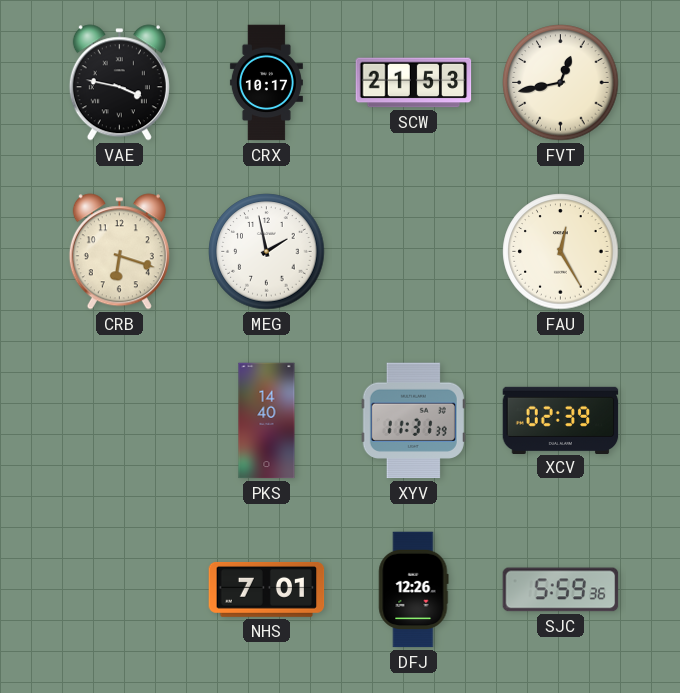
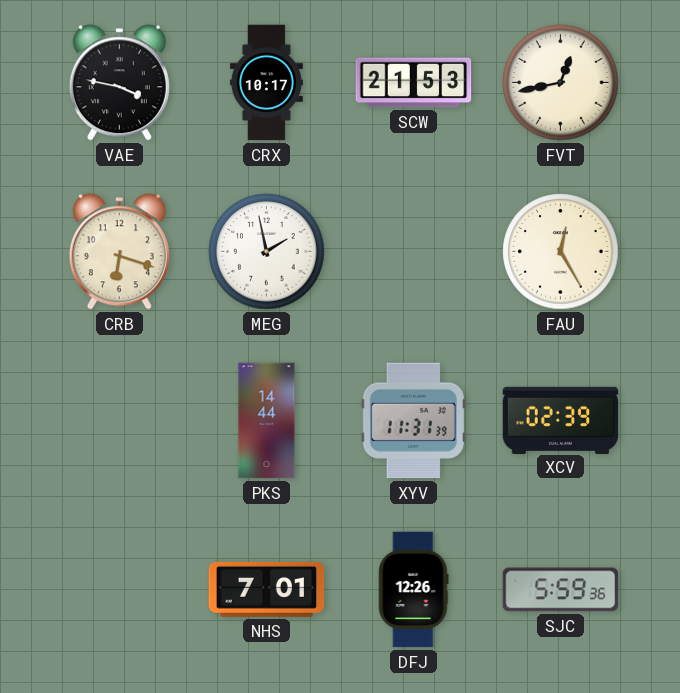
PKS: 14:40 -> 14:44
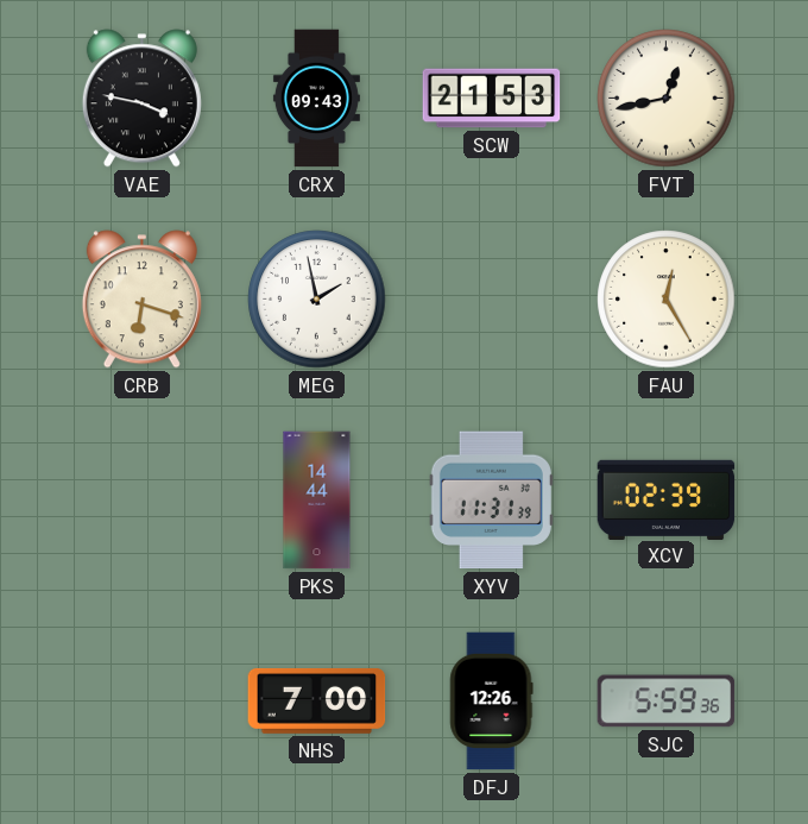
CRX: 10:17 -> 09:43
NHS: 7:01 -> 7:00
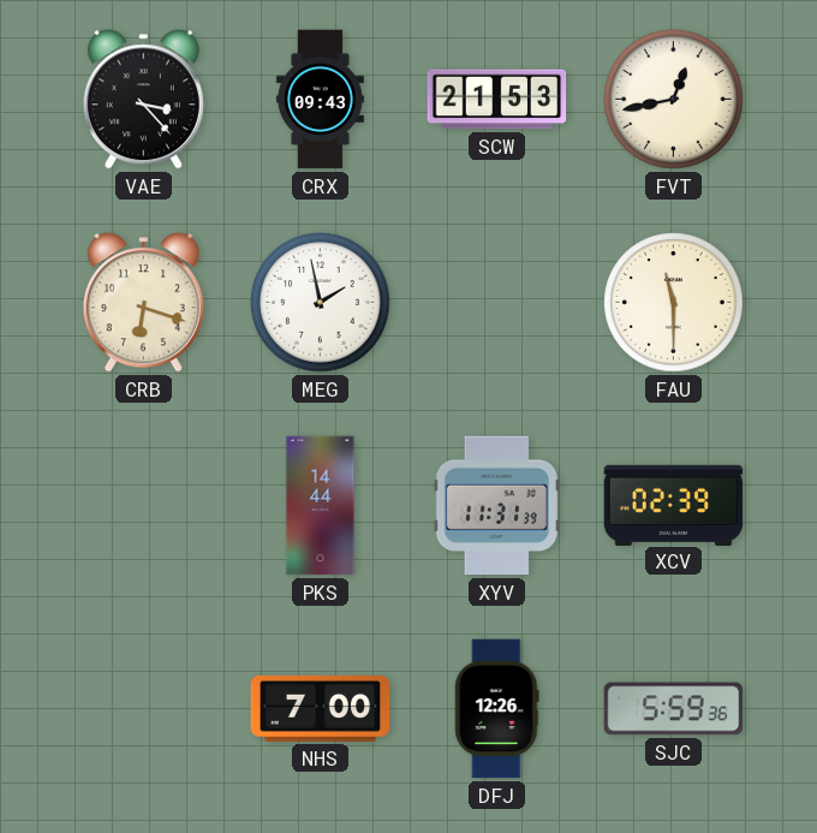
VAE: 3:47 -> 3:23
FAU: 12:25 -> 11:30
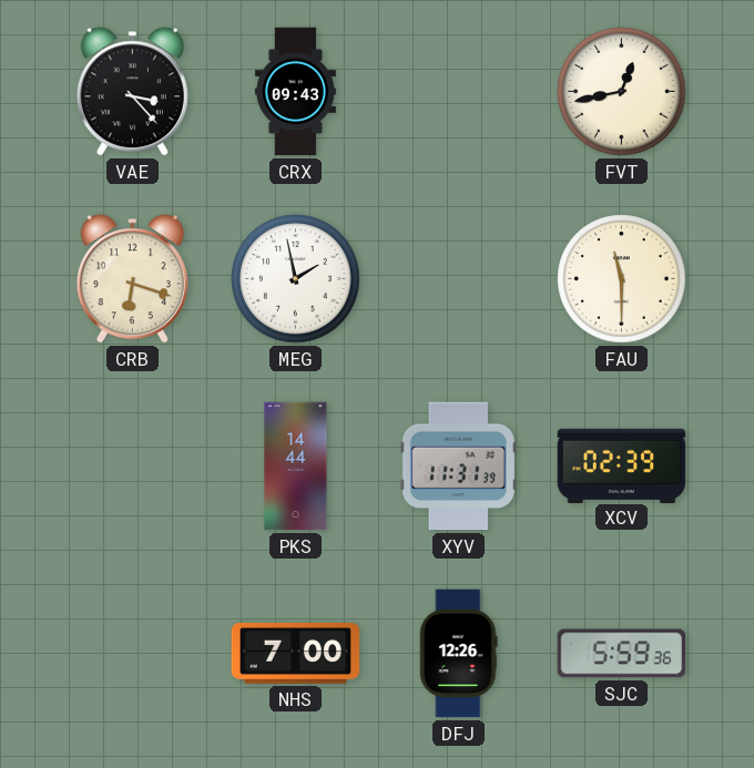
SCW: 21:53 -> none
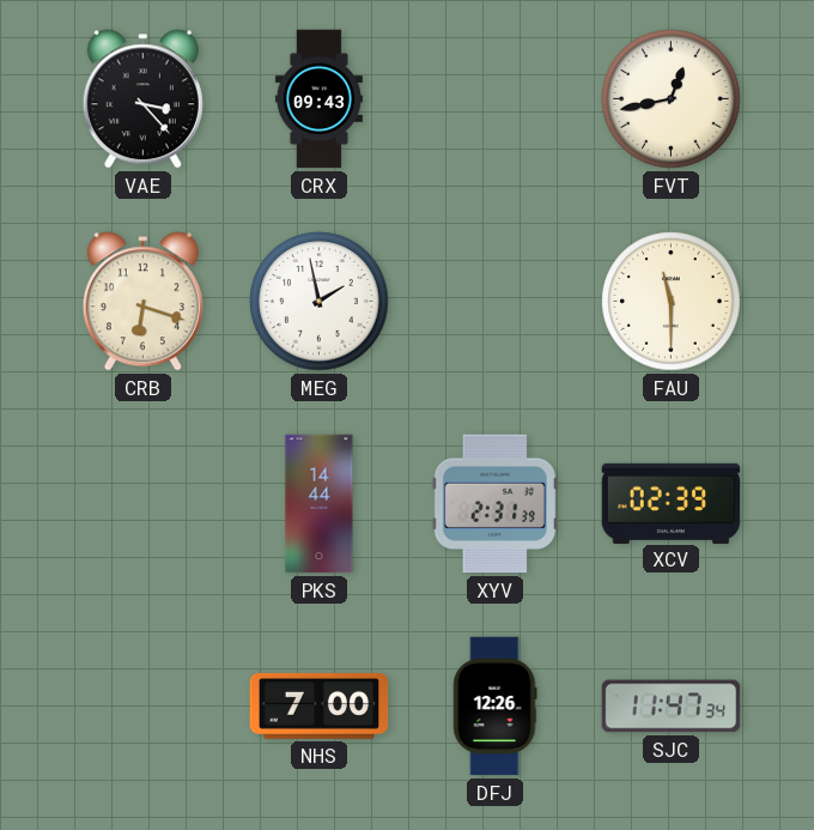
XYV: 11:31 -> 2:31
SJC: 5:59 -> 11:47
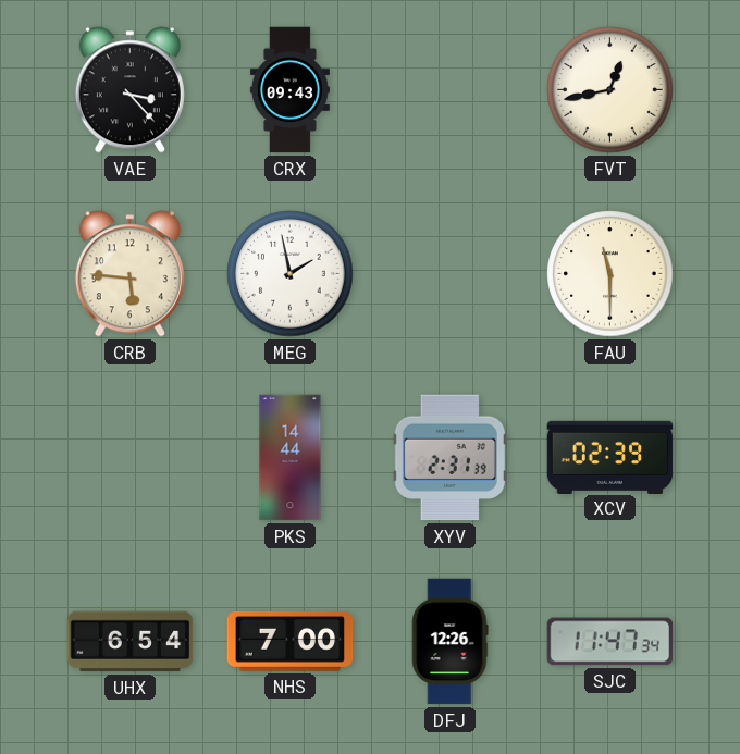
CRB: 6:18 -> 5:46
UHX: none -> 6:54
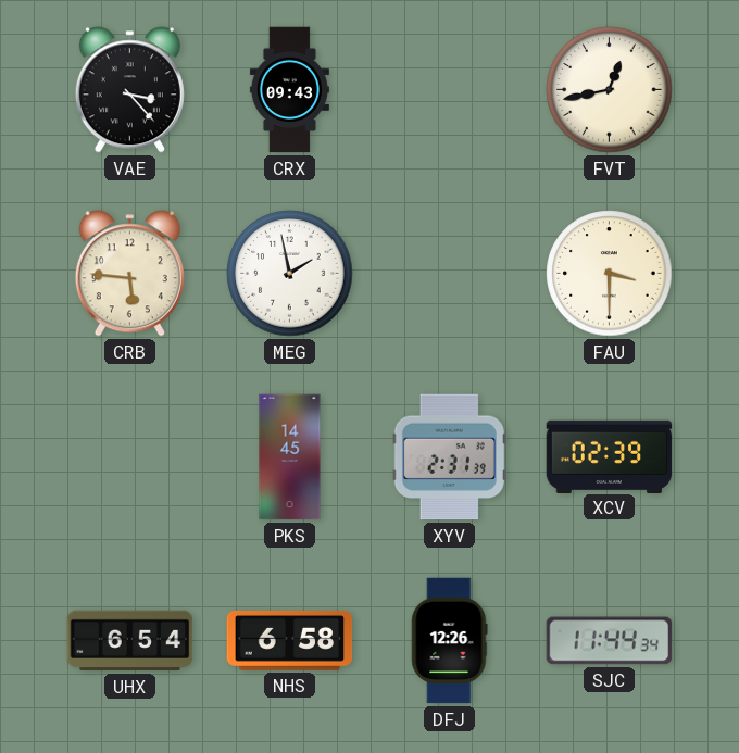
FAU: 11:30 -> 3:30
PKS: 14:44 -> 14:45
NHS: 7:00 -> 6:58
SJC: 11:47 -> 11:44
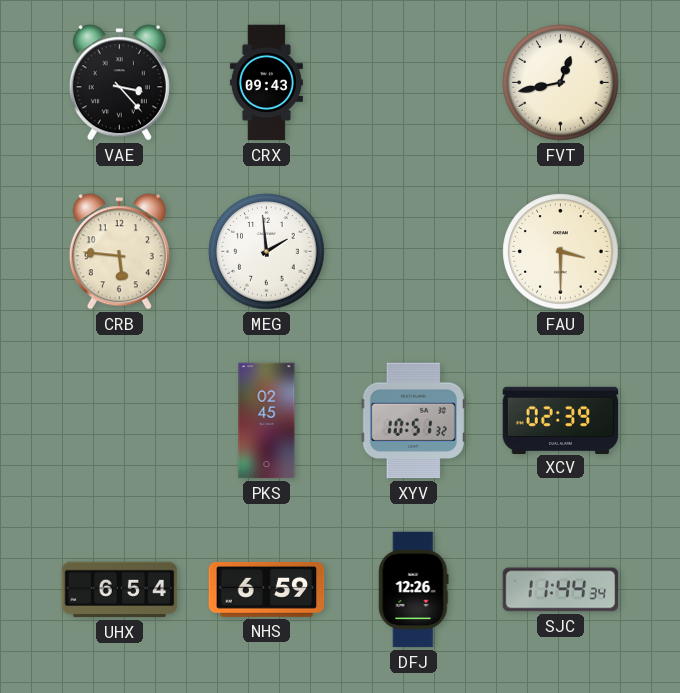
MEG: 1:58 -> 1:59
PKS: 14:45 -> 02:45
XYV: 2:31 -> 10:51
NHS: 6:58 -> 6:59
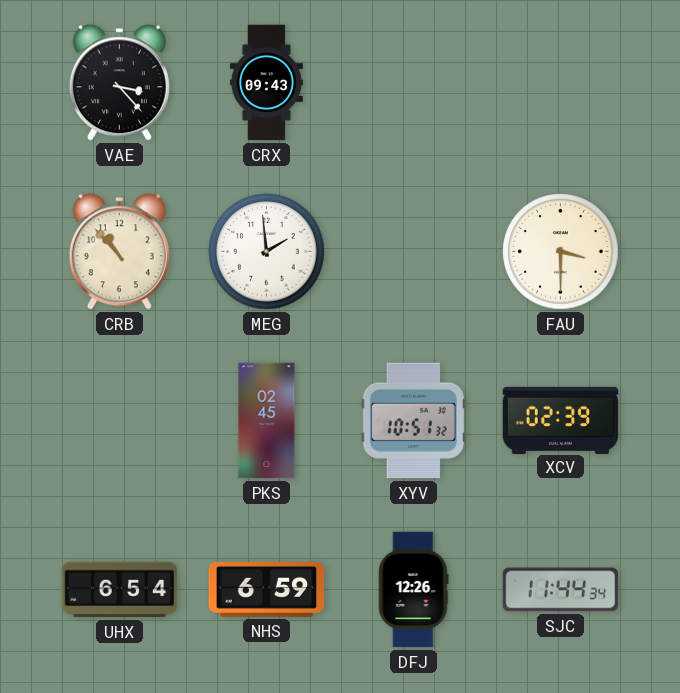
FVT: 12:43 -> none
CRB: 5:46 -> 10:53
